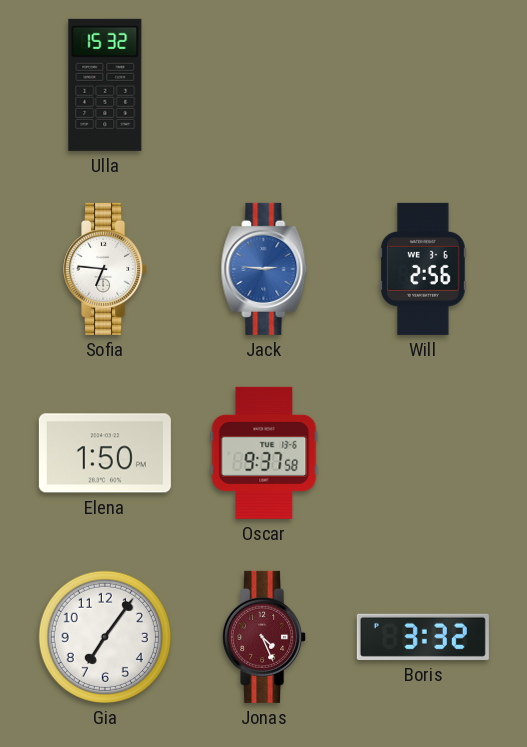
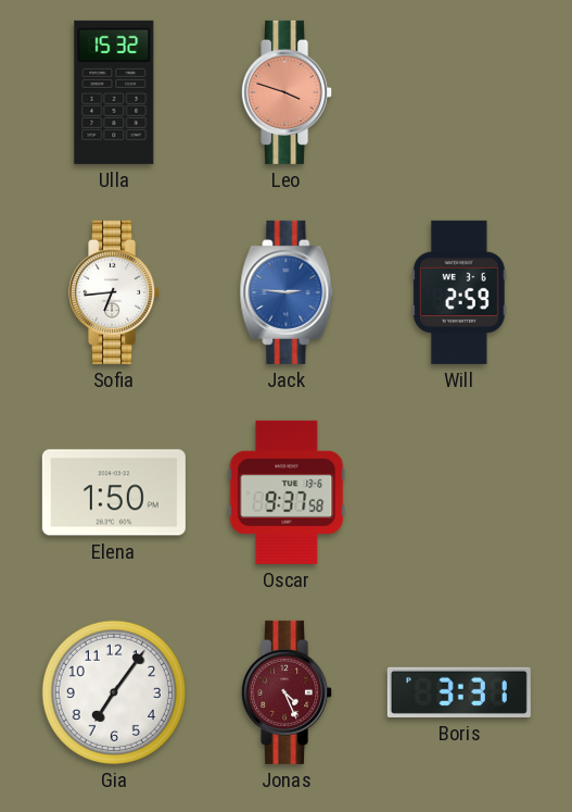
Leo: none -> 3:48
Sofia: 6:46 -> 6:44
Will: 2:56 -> 2:59
Boris: 3:32 -> 3:31
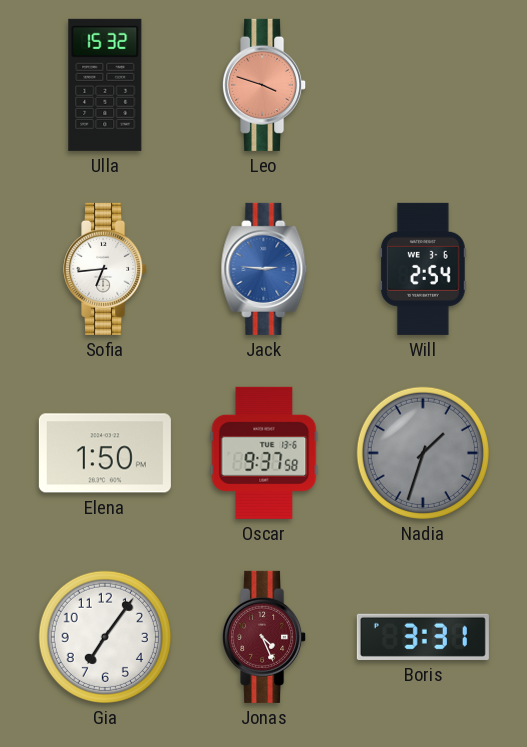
Will: 2:59 -> 2:54
Nadia: none -> 1:33
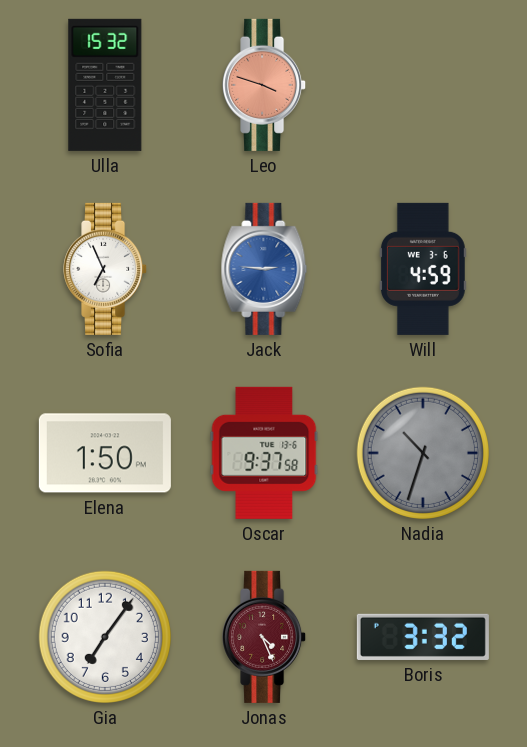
Sofia: 6:44 -> 6:56
Will: 2:54 -> 4:59
Nadia: 1:33 -> 10:33
Boris: 3:31 -> 3:32
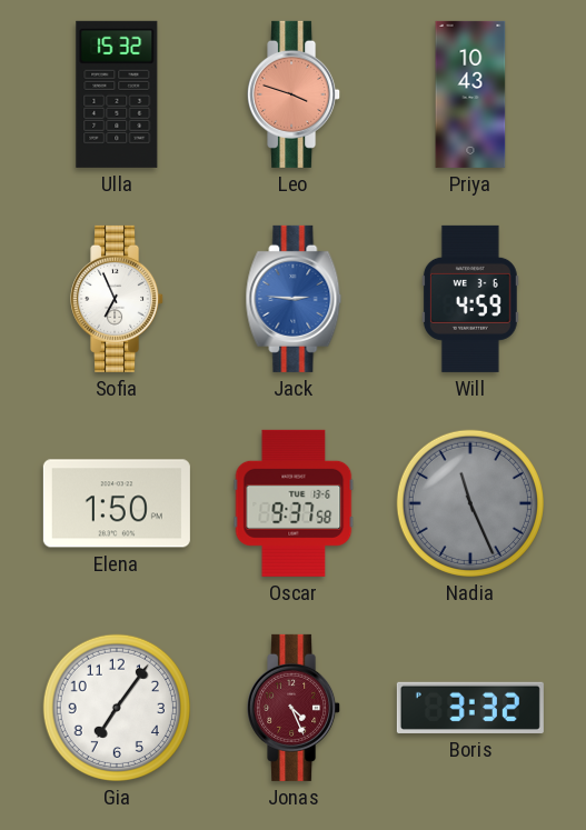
Priya: none -> 10:43
Nadia: 10:33 -> 11:26
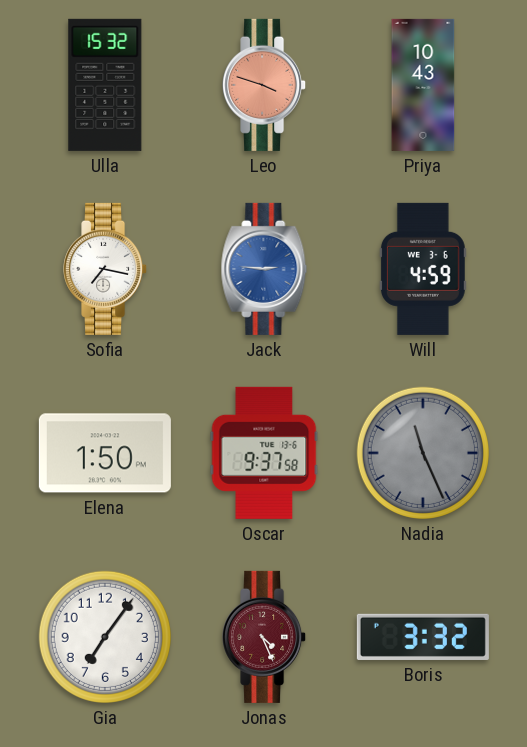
Sofia: 6:56 -> 7:17
